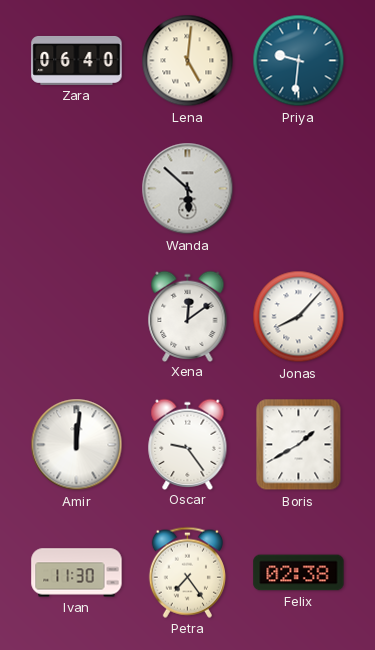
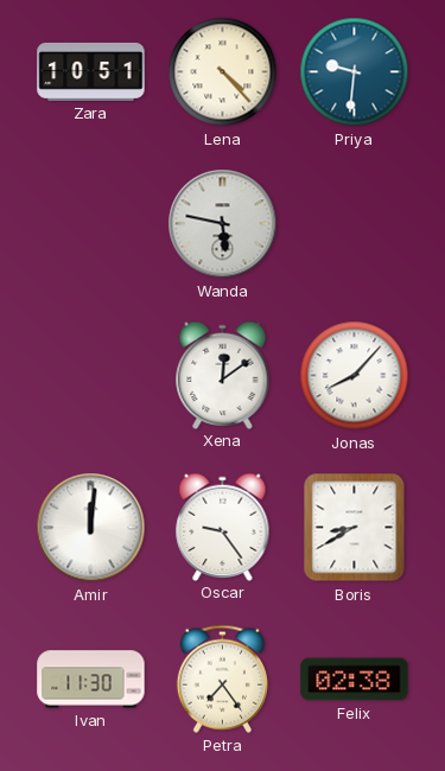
Zara: 06:40 -> 10:51
Lena: 5:01 -> 4:23
Wanda: 5:52 -> 5:47
Boris: 1:40 -> 8:40
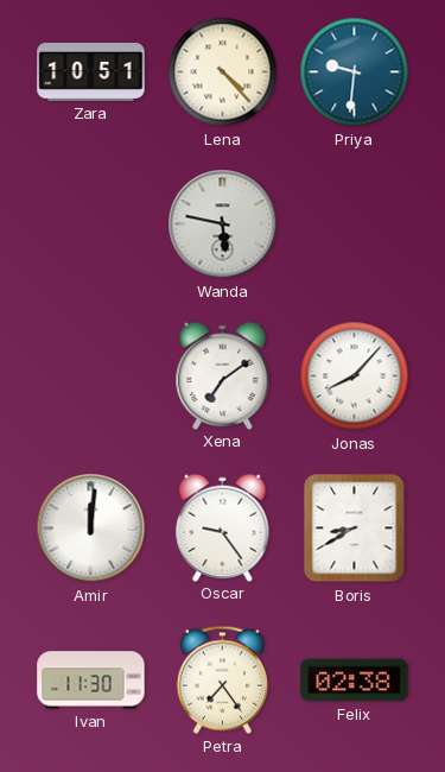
Xena: 12:09 -> 7:09
